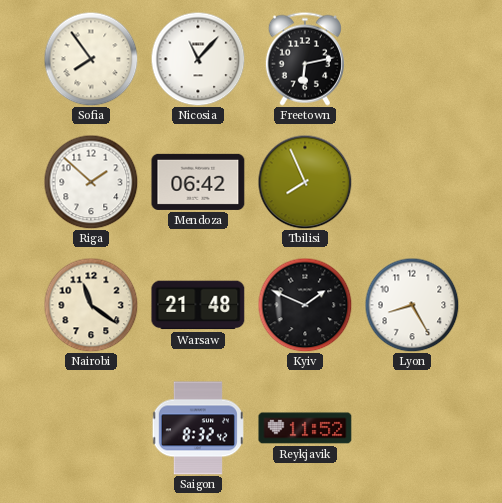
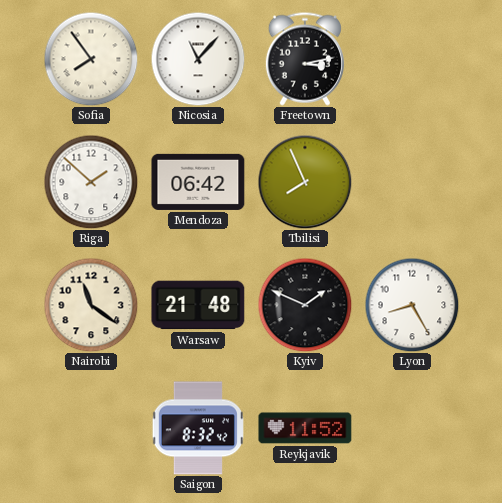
Freetown: 6:13 -> 3:13
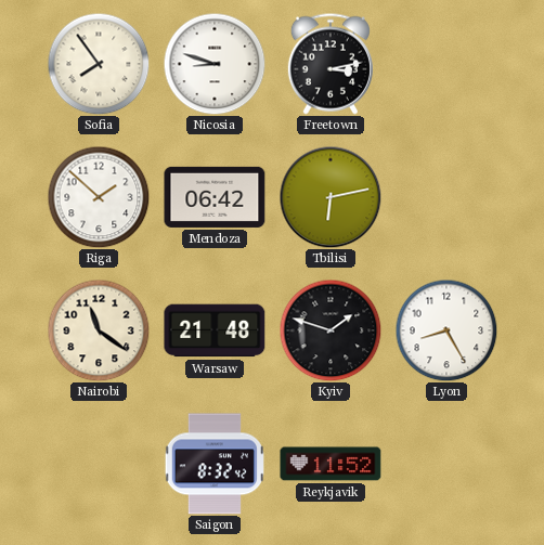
Nicosia: 11:07 -> 8:48
Tbilisi: 7:56 -> 6:13
Kyiv: 1:49 -> 1:48
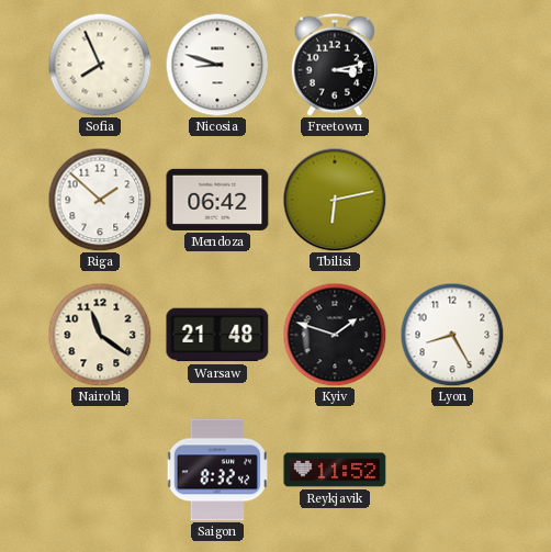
Sofia: 7:54 -> 7:56
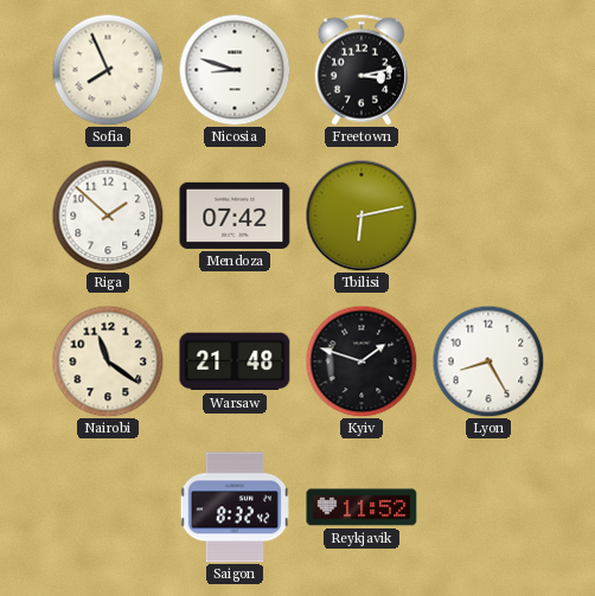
Mendoza: 06:42 -> 07:42
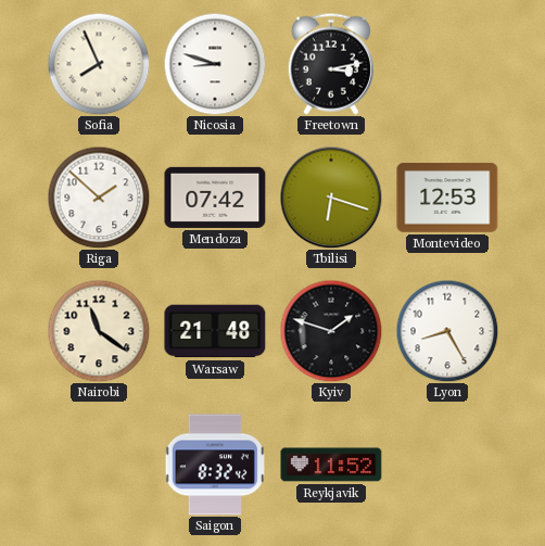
Tbilisi: 6:13 -> 6:18
Montevideo: none -> 12:53
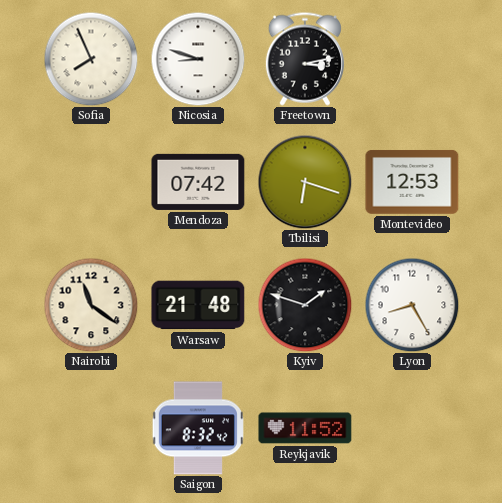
Riga: 1:52 -> none
